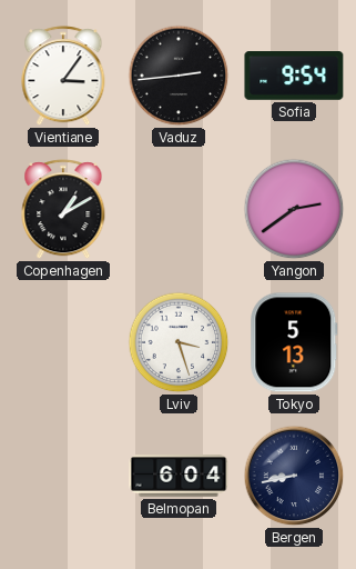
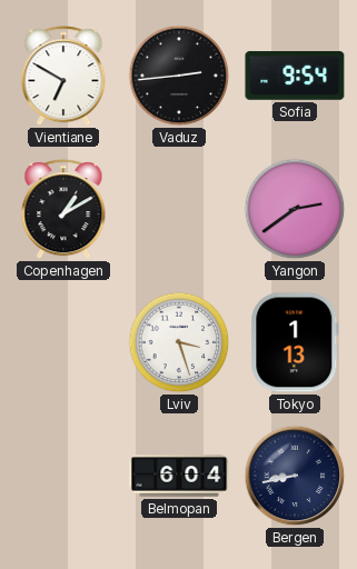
Vientiane: 3:06 -> 6:50
Tokyo: 5:13 -> 1:13
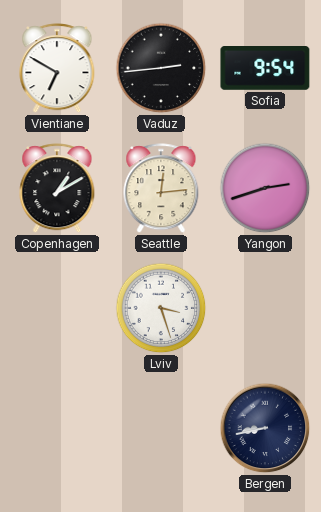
Seattle: none -> 12:14
Yangon: 2:39 -> 2:42
Tokyo: 1:13 -> none
Belmopan: 6:04 -> none
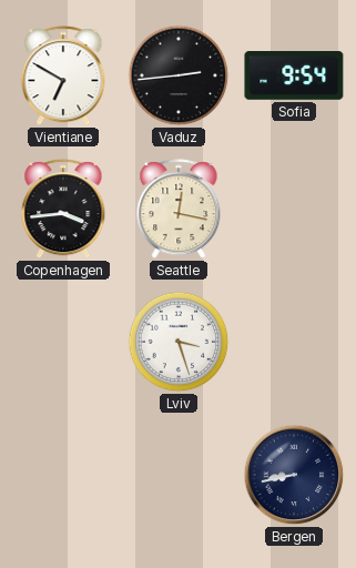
Copenhagen: 1:10 -> 3:44
Seattle: 12:14 -> 12:17
Yangon: 2:42 -> none
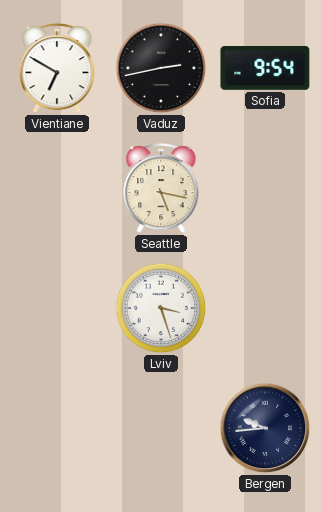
Vaduz: 2:44 -> 2:43
Copenhagen: 3:44 -> none
Seattle: 12:17 -> 5:17
Bergen: 8:43 -> 9:44
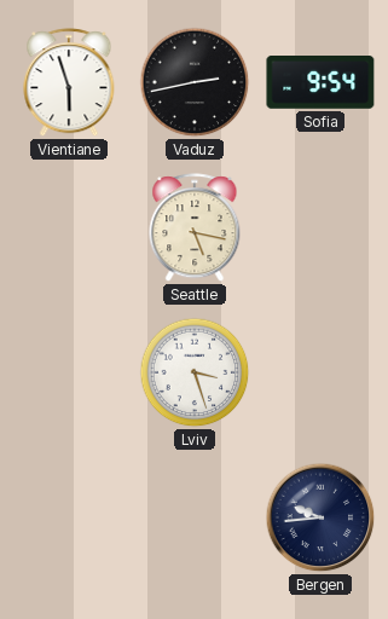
Vientiane: 6:50 -> 5:57
